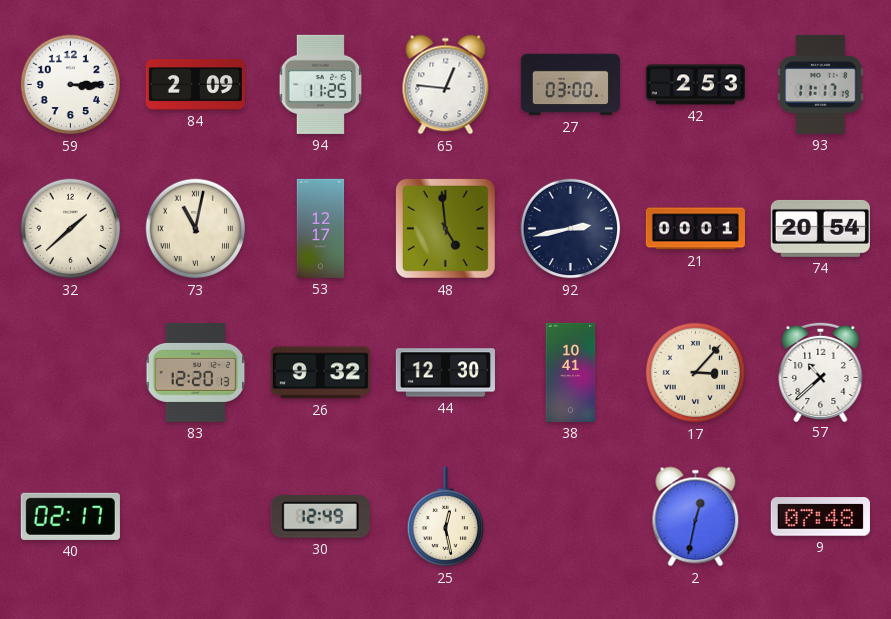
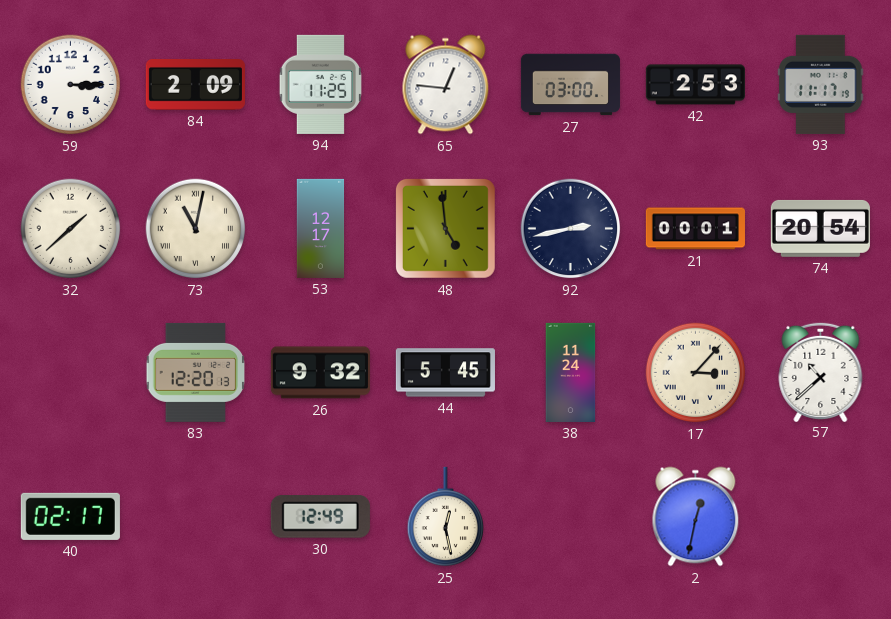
44: 12:30 -> 5:45
38: 10:41 -> 11:24
9: 07:48 -> none
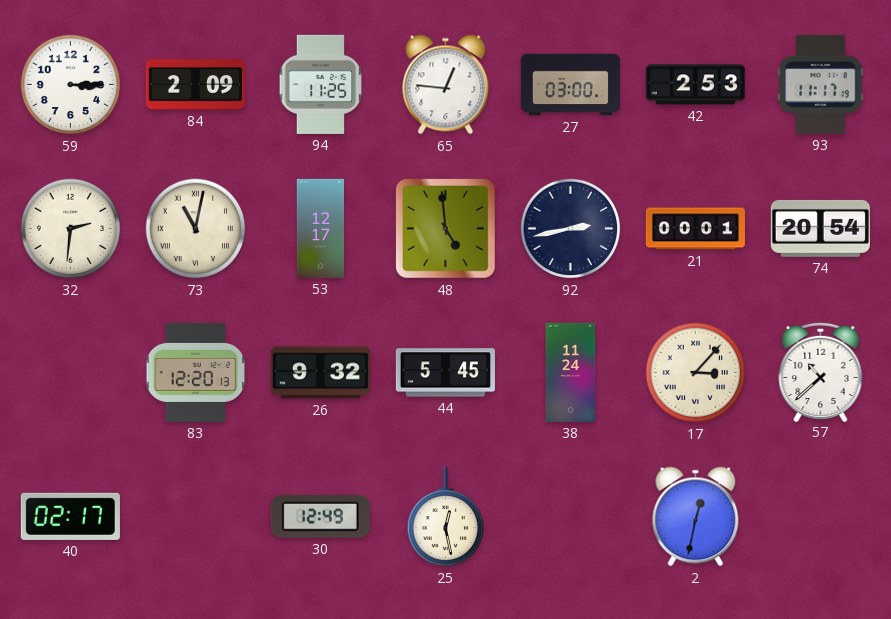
32: 1:38 -> 2:31
